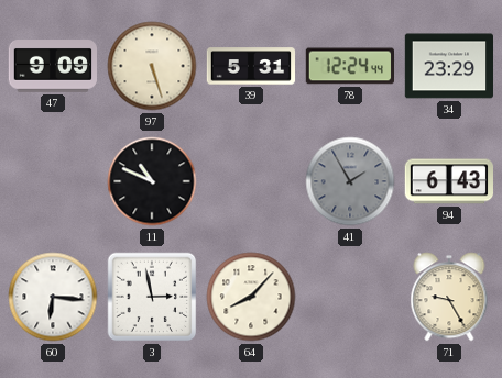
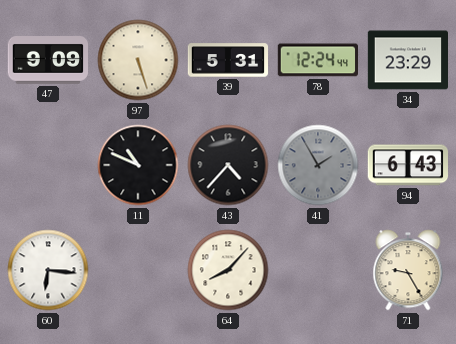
43: none -> 4:37
3: 2:58 -> none
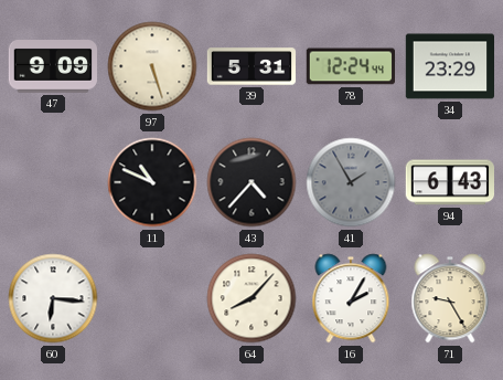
16: none -> 2:05
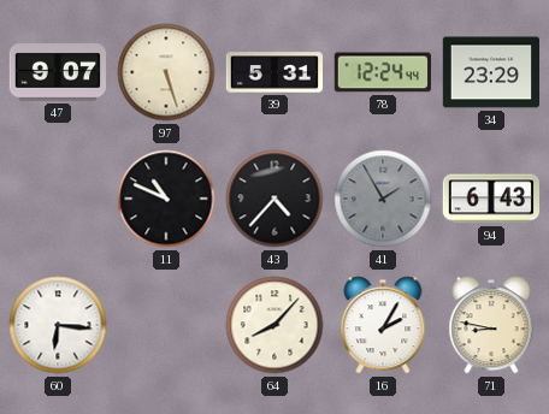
47: 9:09 -> 9:07
71: 9:25 -> 8:47
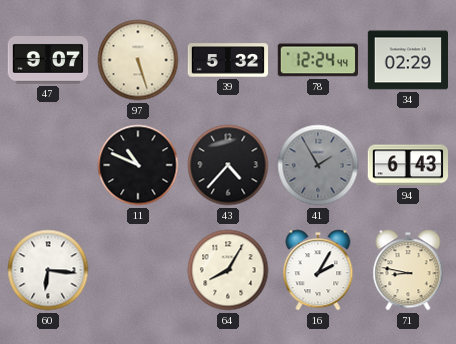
39: 5:31 -> 5:32
34: 23:29 -> 02:29
64: 8:07 -> 8:05
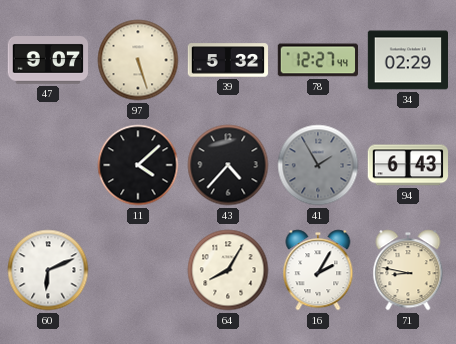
78: 12:24 -> 12:27
11: 10:49 -> 4:08
60: 6:16 -> 6:11
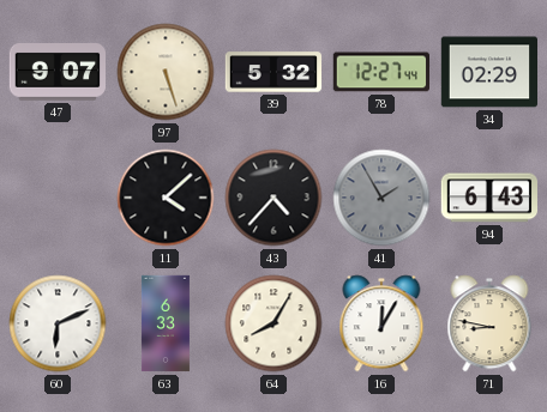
63: none -> 6:33
16: 2:05 -> 12:05
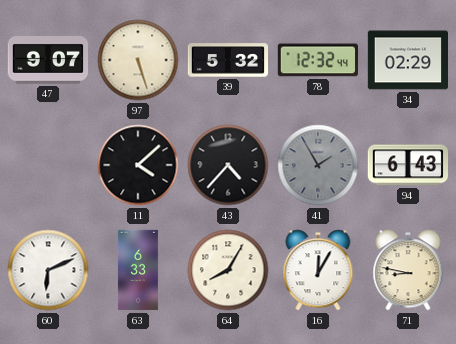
78: 12:27 -> 12:32
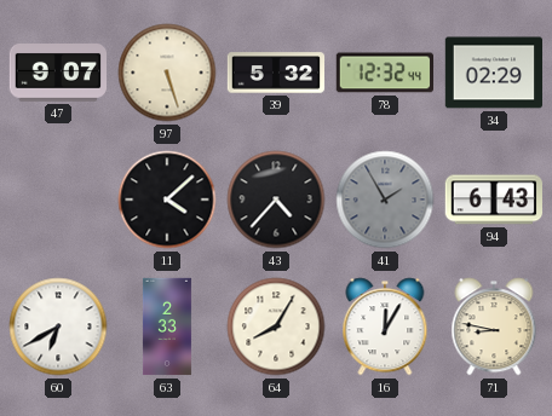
60: 6:11 -> 6:40
63: 6:33 -> 2:33
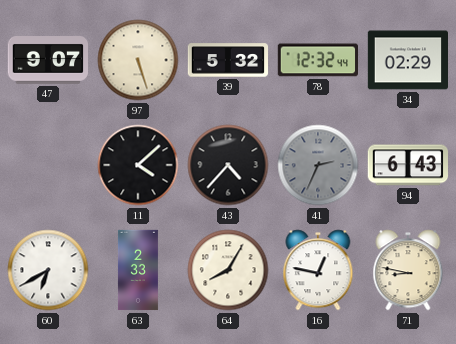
41: 1:55 -> 2:34
16: 12:05 -> 12:47
